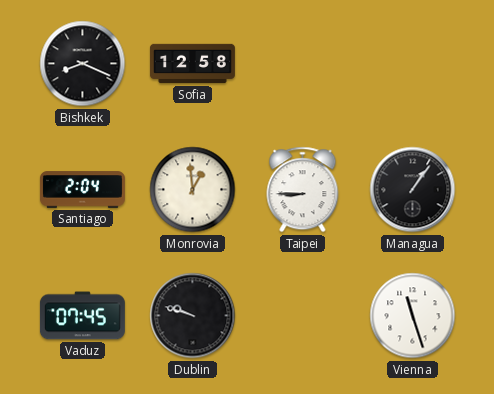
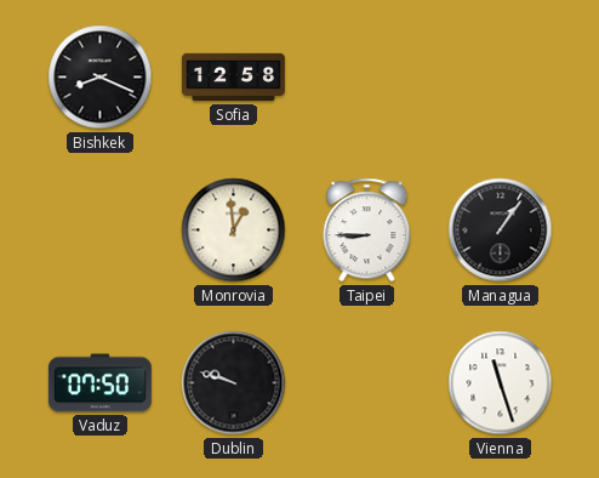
Santiago: 2:04 -> none
Vaduz: 07:45 -> 07:50
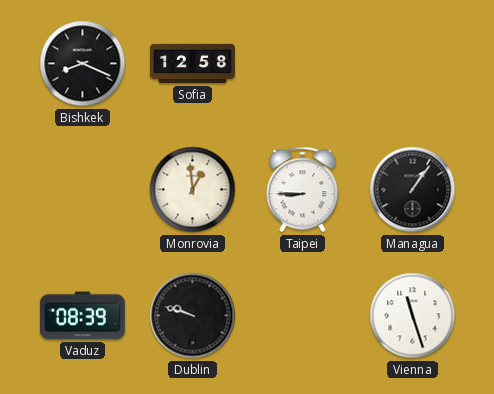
Vaduz: 07:50 -> 08:39
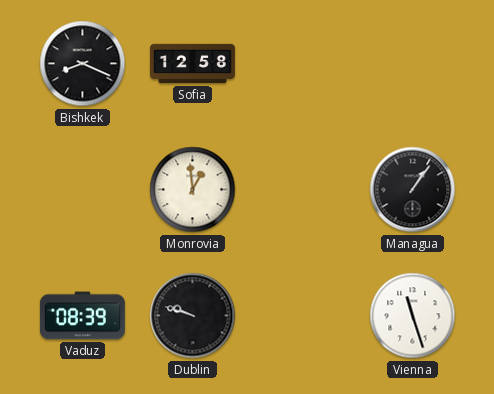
Taipei: 8:45 -> none
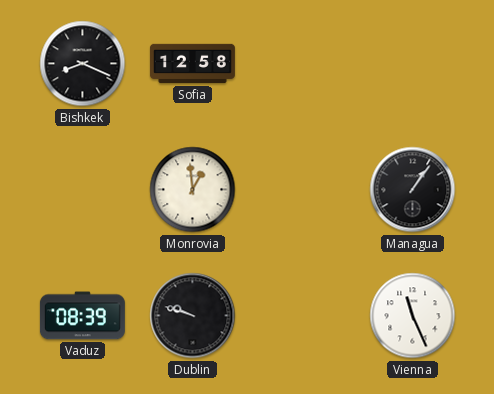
Vienna: 11:27 -> 11:26
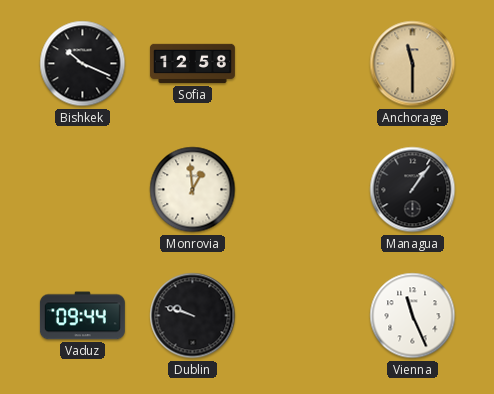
Bishkek: 8:19 -> 10:19
Anchorage: none -> 11:30
Vaduz: 08:39 -> 09:44
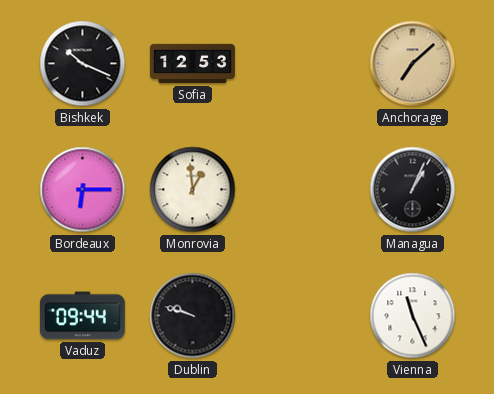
Sofia: 12:58 -> 12:53
Anchorage: 11:30 -> 7:08
Bordeaux: none -> 6:15
Managua: 1:06 -> 1:04
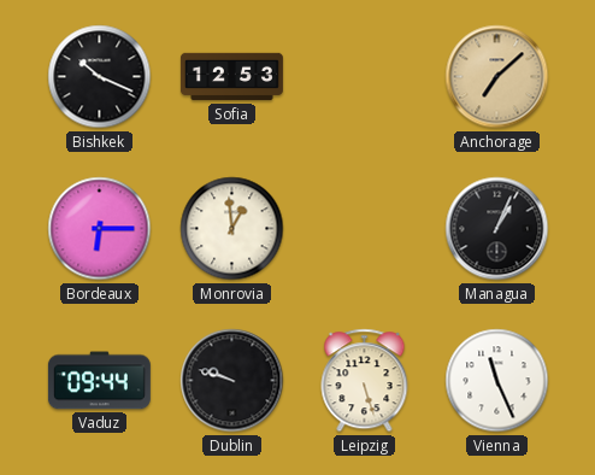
Leipzig: none -> 5:27
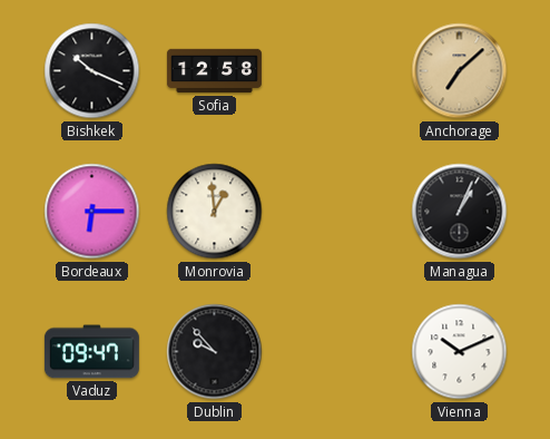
Sofia: 12:53 -> 12:58
Vaduz: 09:44 -> 09:47
Dublin: 9:48 -> 9:53
Leipzig: 5:27 -> none
Vienna: 11:26 -> 10:11
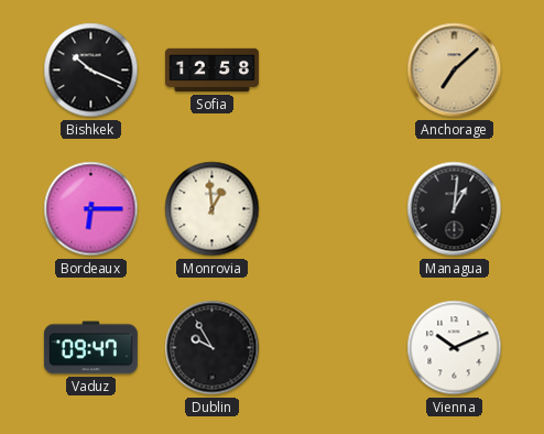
Managua: 1:04 -> 1:01
Dublin: 9:53 -> 9:55
